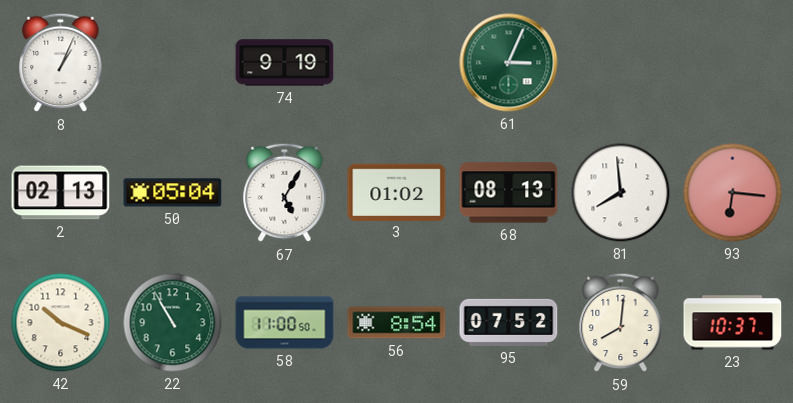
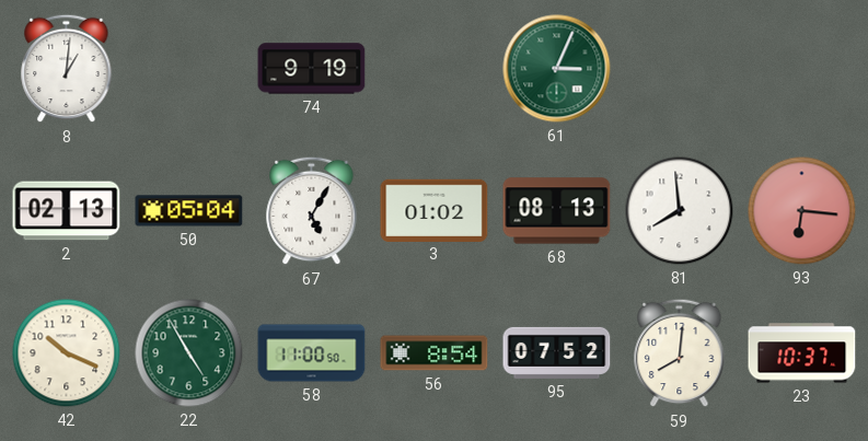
8: 1:04 -> 1:01
22: 10:55 -> 4:55
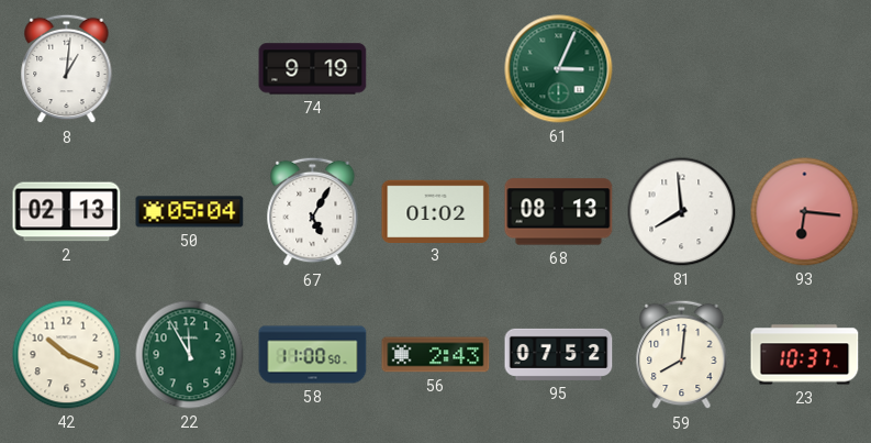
22: 4:55 -> 11:55
56: 8:54 -> 2:43
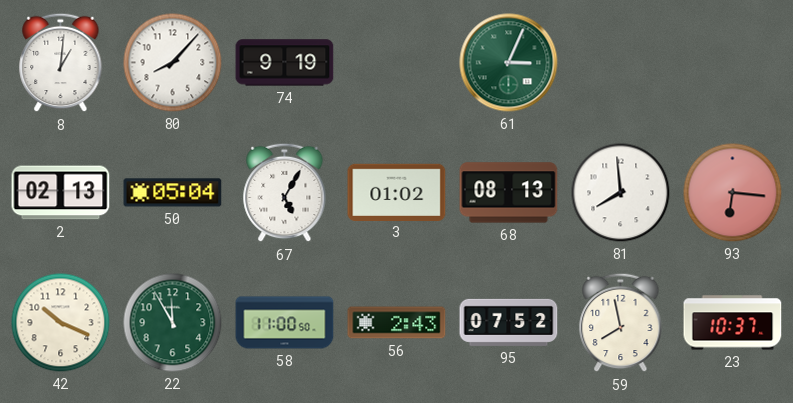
80: none -> 8:07
59: 8:01 -> 7:58
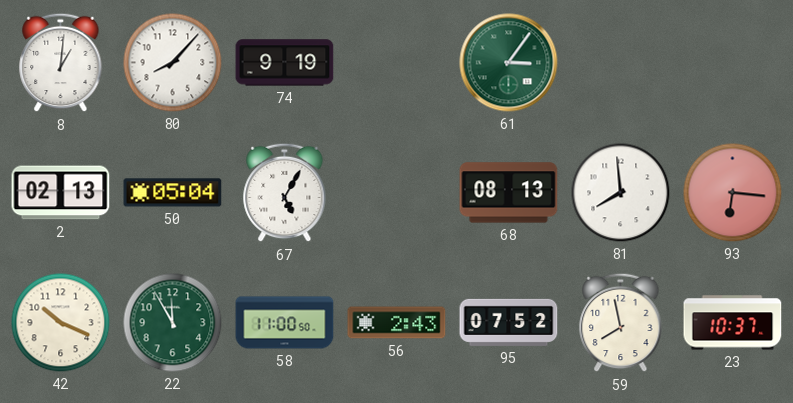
61: 3:04 -> 3:06
3: 01:02 -> none
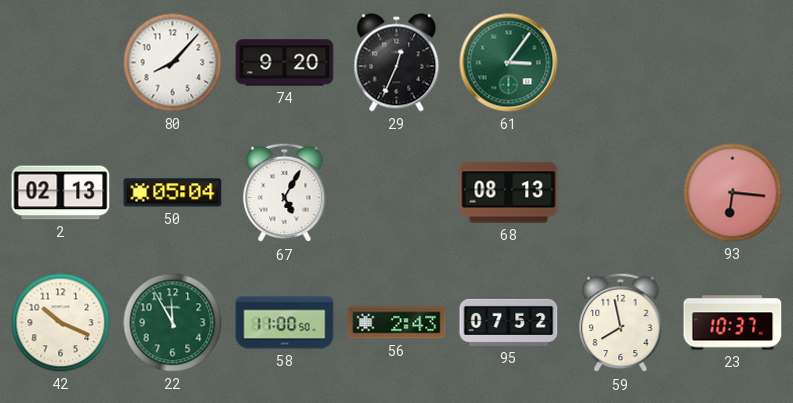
8: 1:01 -> none
74: 9:19 -> 9:20
29: none -> 12:34
81: 7:59 -> none
